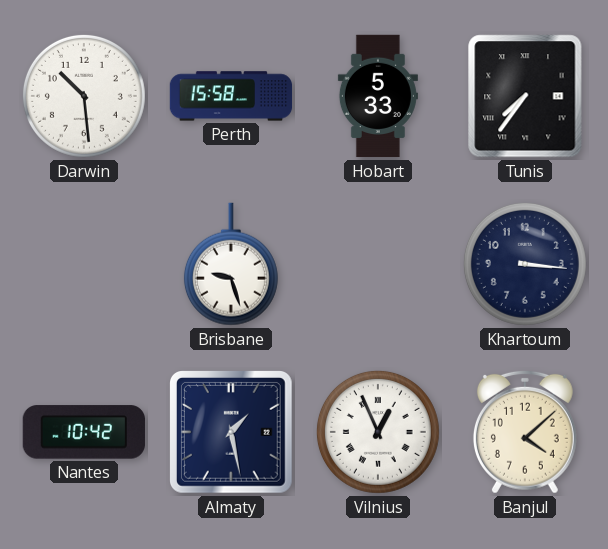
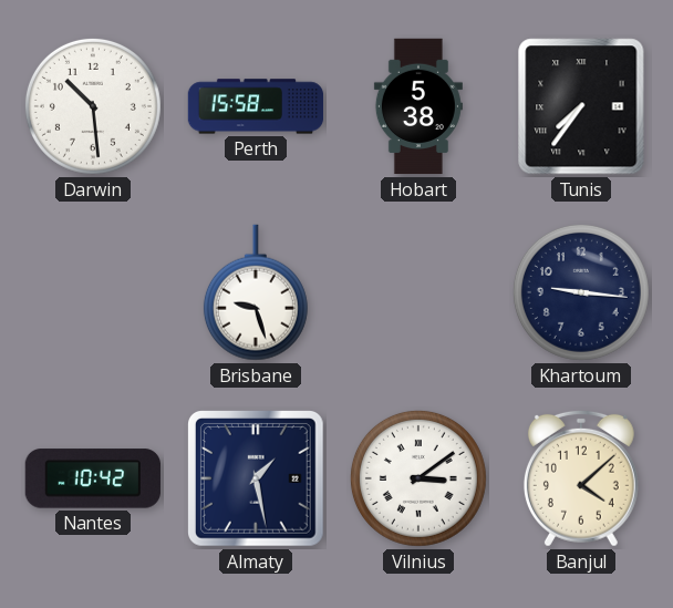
Hobart: 5:33 -> 5:38
Khartoum: 3:16 -> 9:16
Vilnius: 12:56 -> 3:09
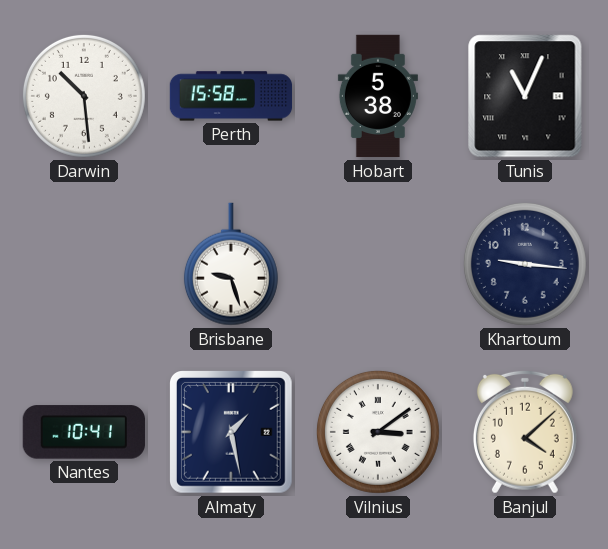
Tunis: 7:36 -> 11:04
Nantes: 10:42 -> 10:41
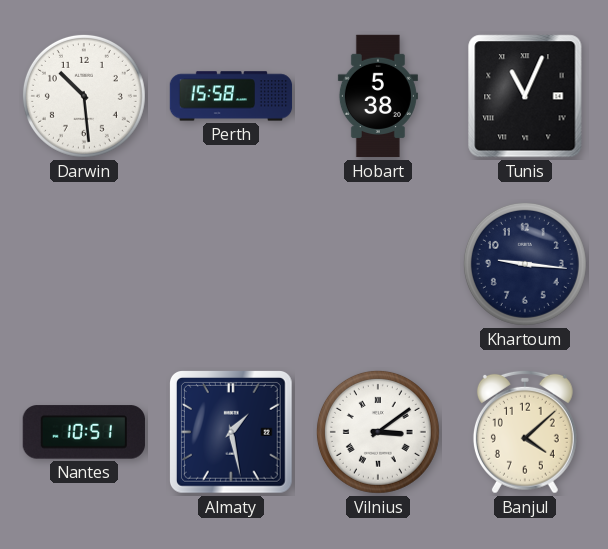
Brisbane: 9:27 -> none
Nantes: 10:41 -> 10:51
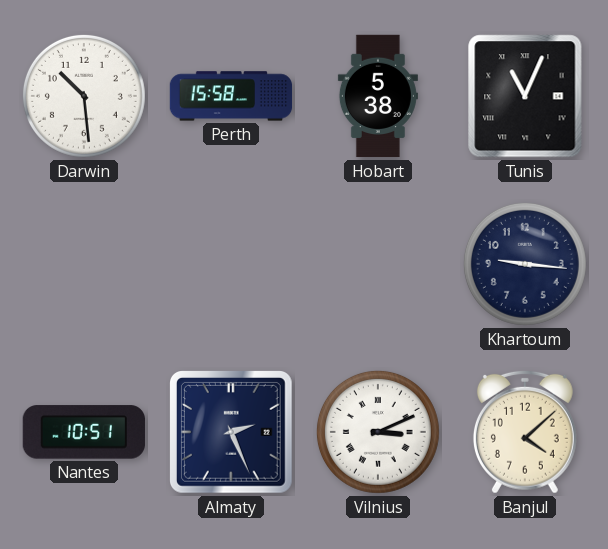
Almaty: 1:28 -> 2:26
Vilnius: 3:09 -> 3:11
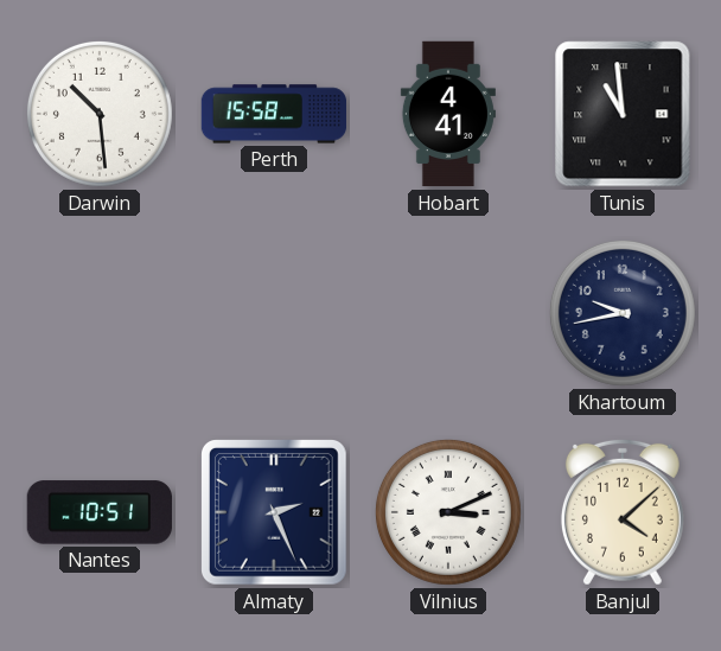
Hobart: 5:38 -> 4:41
Tunis: 11:04 -> 10:59
Khartoum: 9:16 -> 9:43
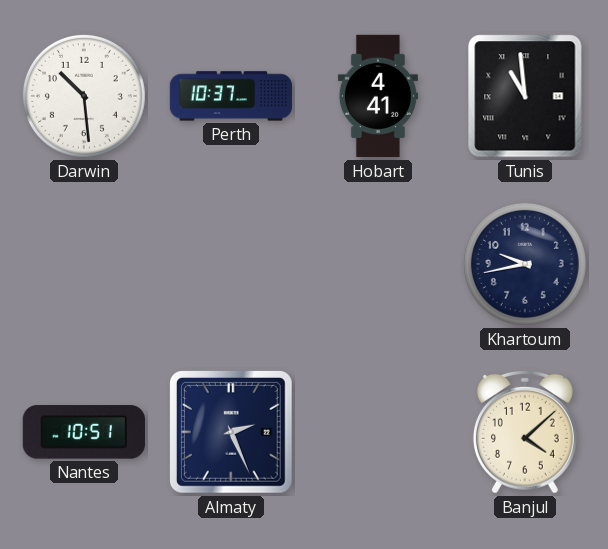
Perth: 15:58 -> 10:37
Vilnius: 3:11 -> none
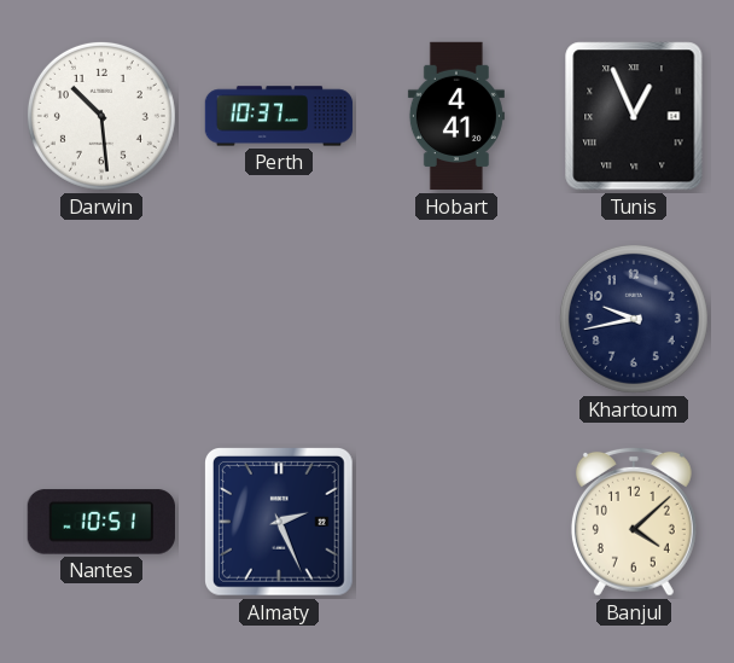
Tunis: 10:59 -> 12:56
